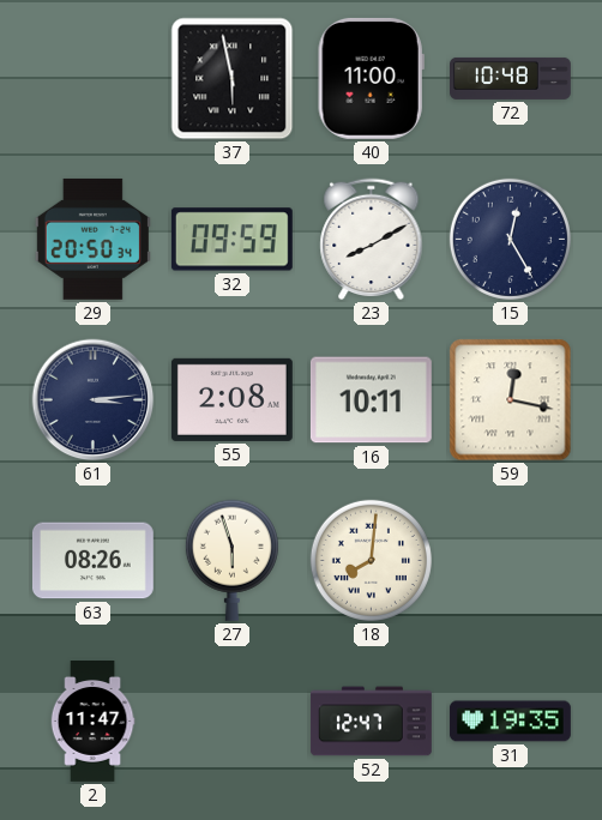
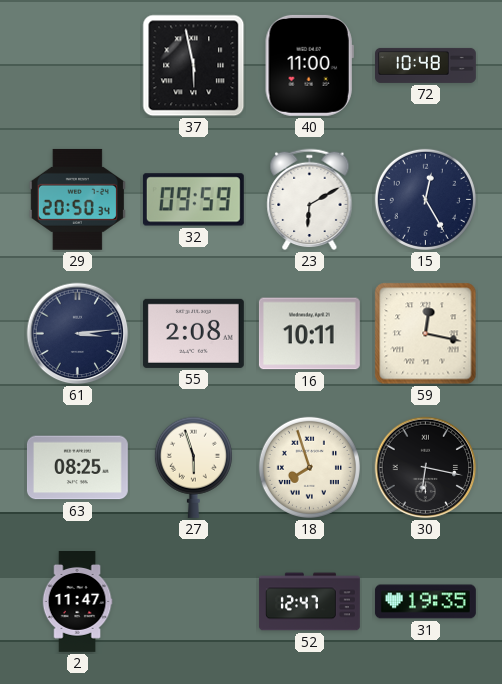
23: 8:10 -> 6:10
63: 08:26 -> 08:25
18: 8:01 -> 7:57
30: none -> 6:17
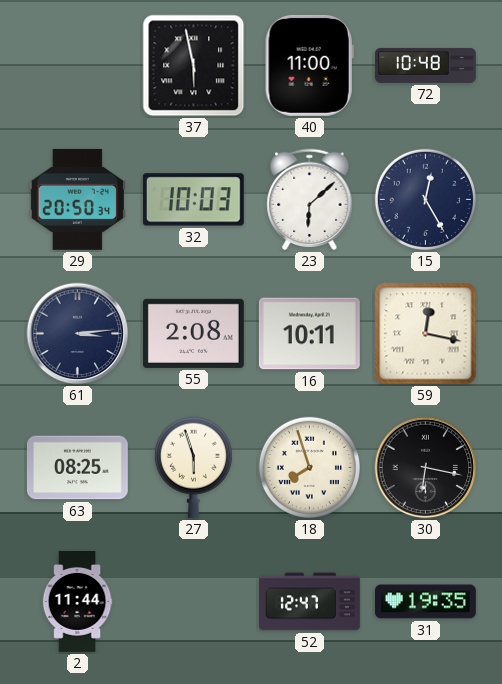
32: 09:59 -> 10:03
23: 6:10 -> 6:08
2: 11:47 -> 11:44
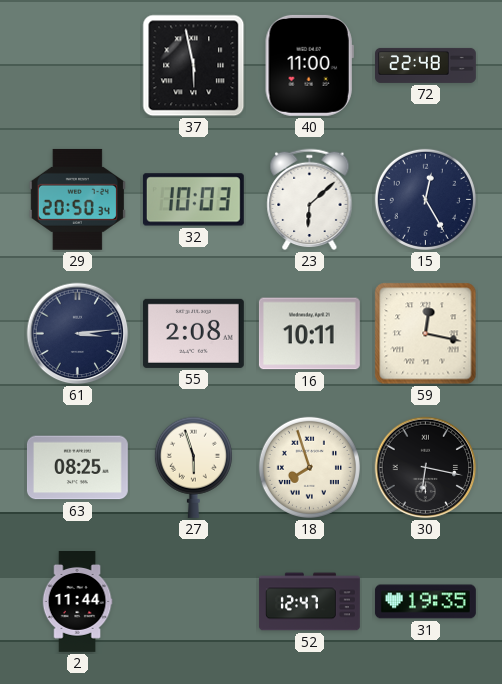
72: 10:48 -> 22:48
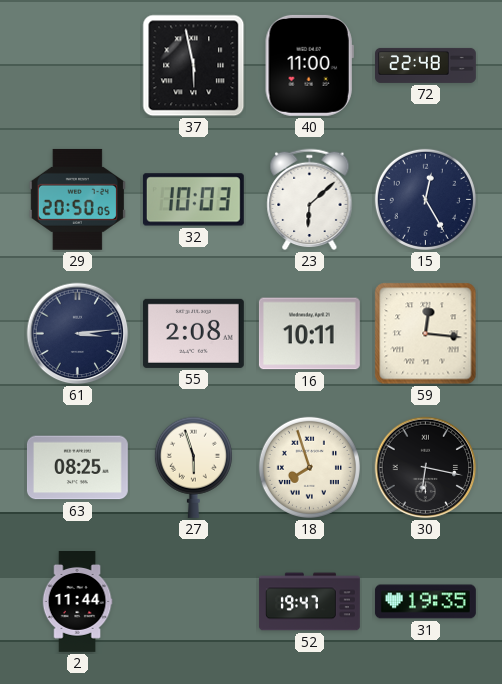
29: 20:50:34 -> 20:50:05
59: 12:17 -> 12:16
52: 12:47 -> 19:47
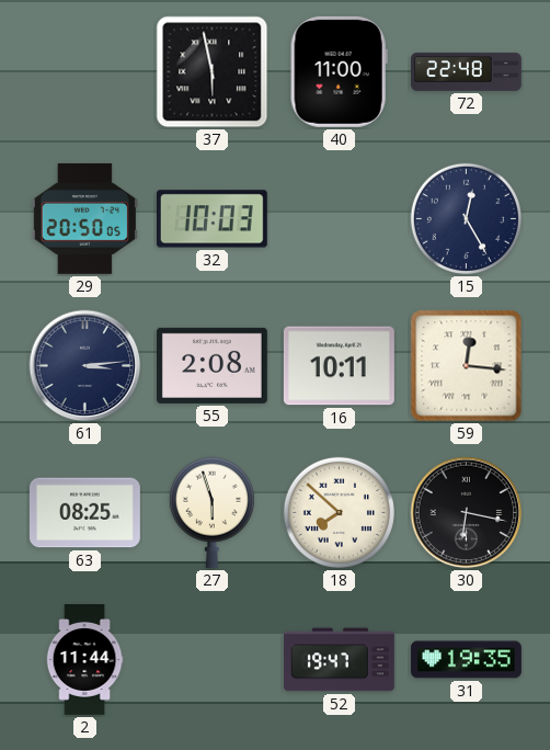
23: 6:08 -> none
18: 7:57 -> 7:52
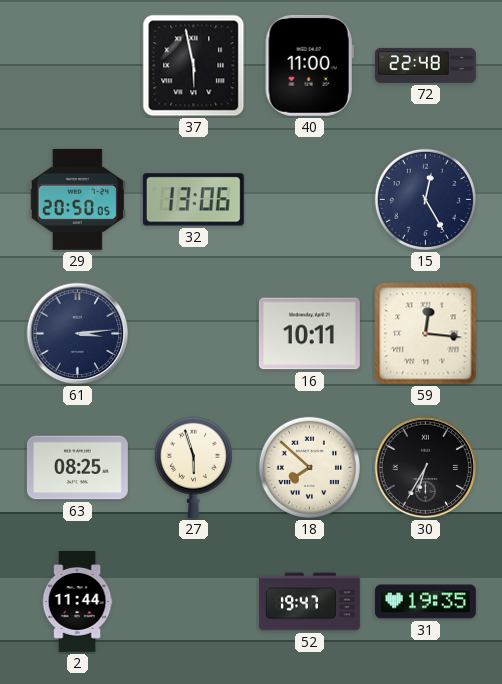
32: 10:03 -> 13:06
55: 2:08 -> none
30: 6:17 -> 6:35
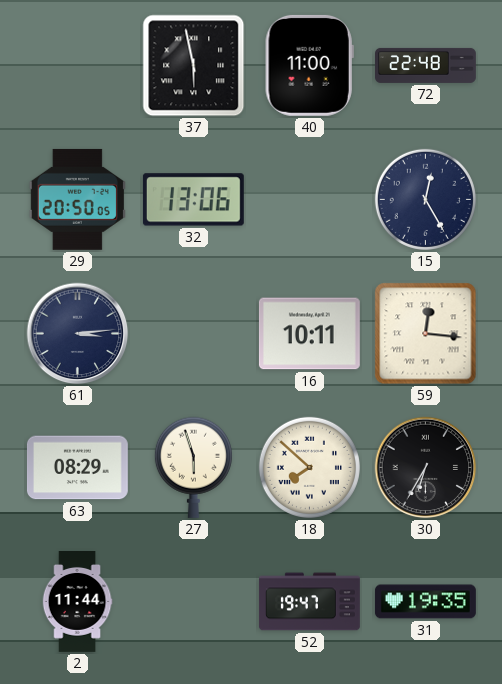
63: 08:25 -> 08:29
